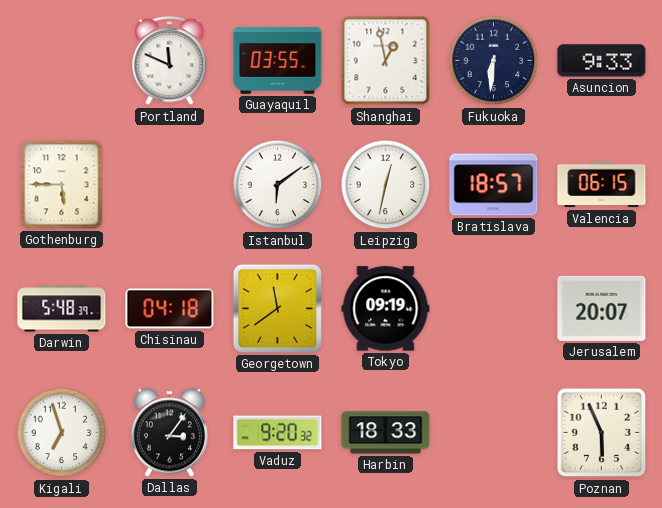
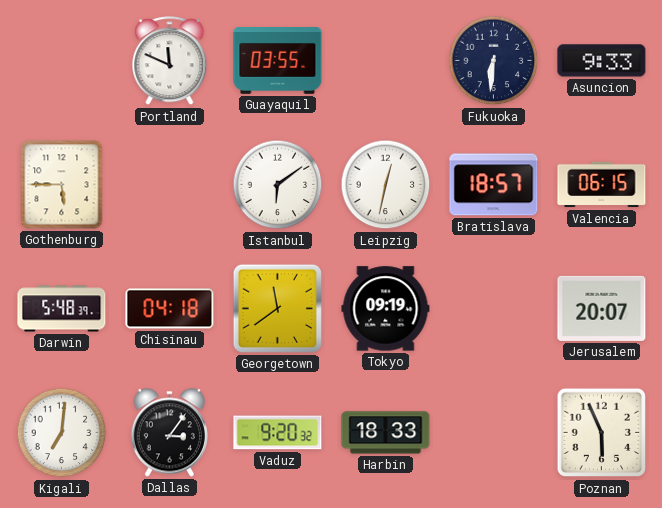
Shanghai: 12:58 -> none
Kigali: 6:57 -> 7:01
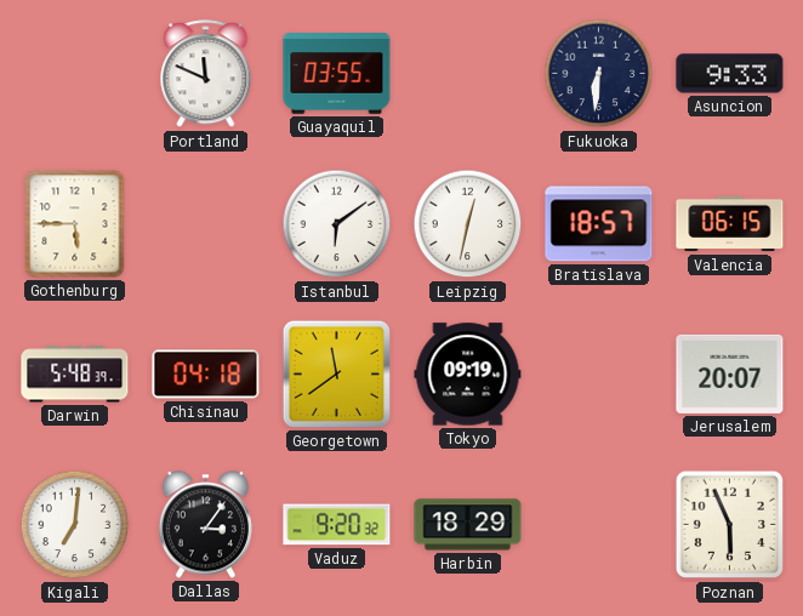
Harbin: 18:33 -> 18:29
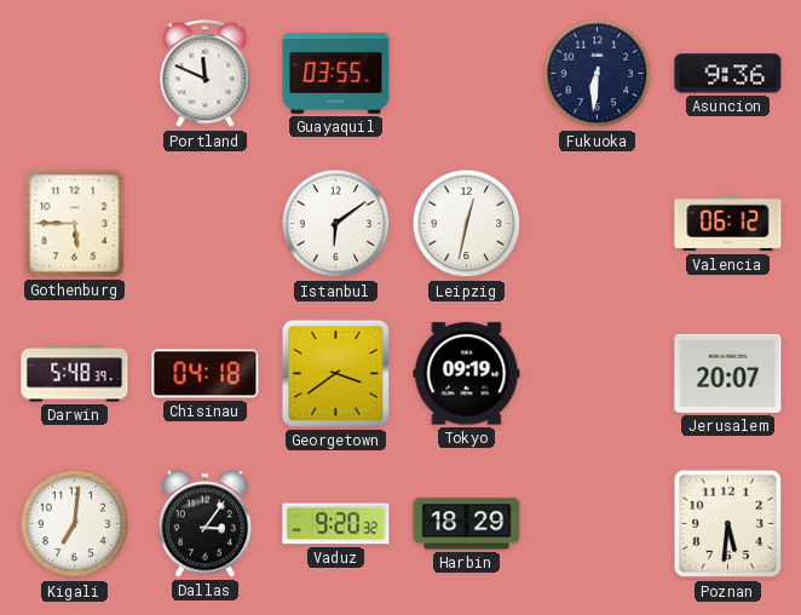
Asuncion: 9:33 -> 9:36
Bratislava: 18:57 -> none
Valencia: 06:15 -> 06:12
Georgetown: 11:39 -> 3:39
Poznan: 5:56 -> 5:31
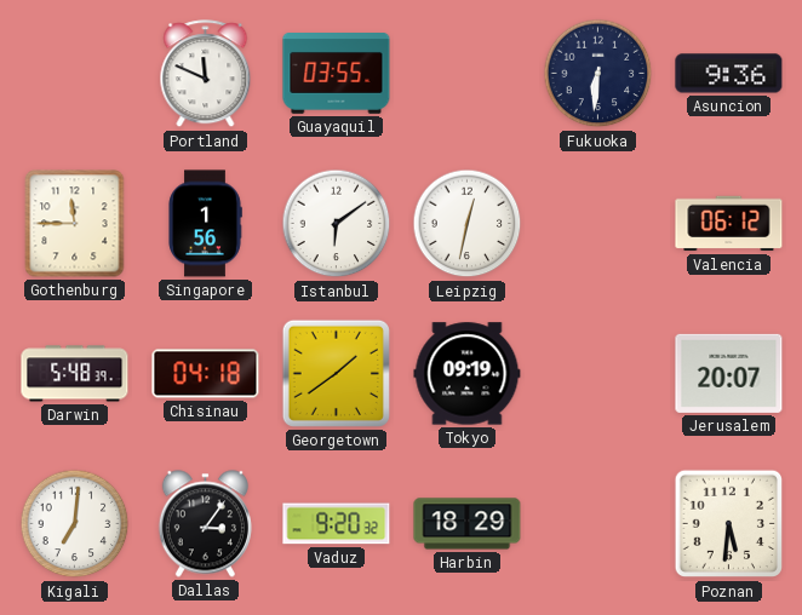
Gothenburg: 5:45 -> 11:45
Singapore: none -> 1:56
Georgetown: 3:39 -> 1:39
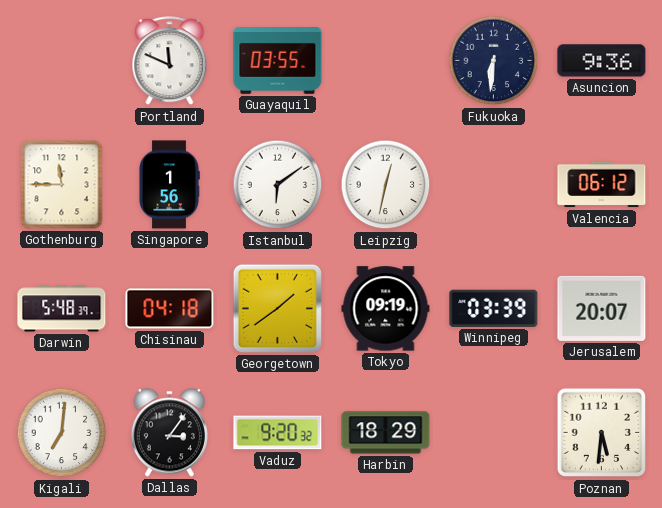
Winnipeg: none -> 03:39
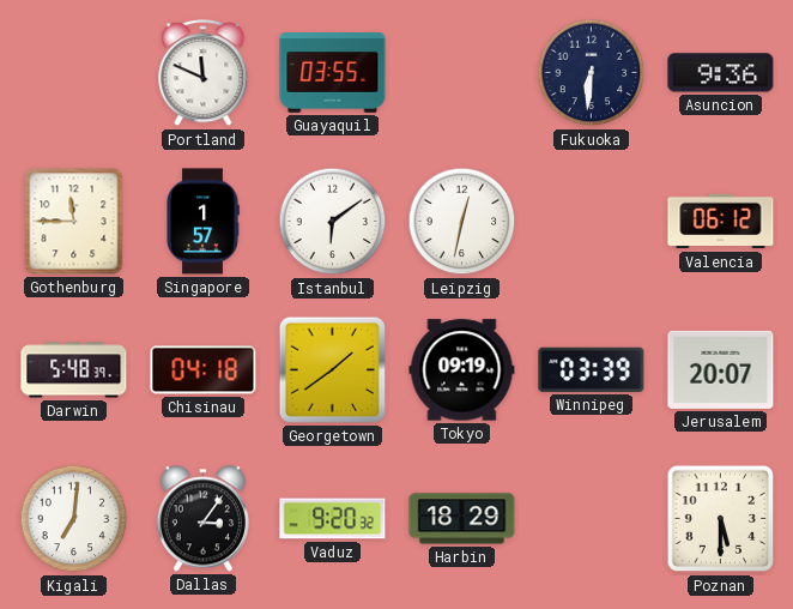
Singapore: 1:56 -> 1:57
Poznan: 5:31 -> 5:30
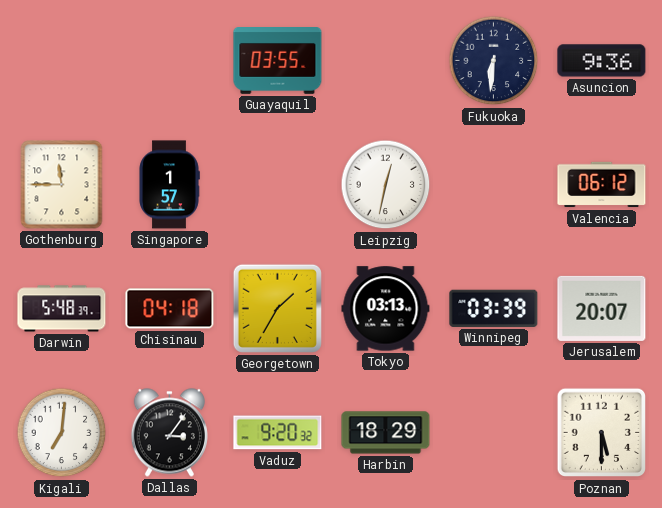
Portland: 11:49 -> none
Istanbul: 6:09 -> none
Georgetown: 1:39 -> 1:35
Tokyo: 09:19 -> 03:13
